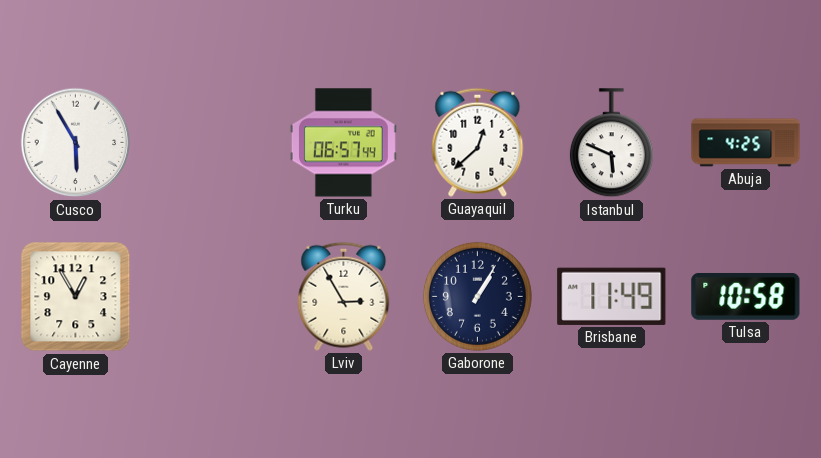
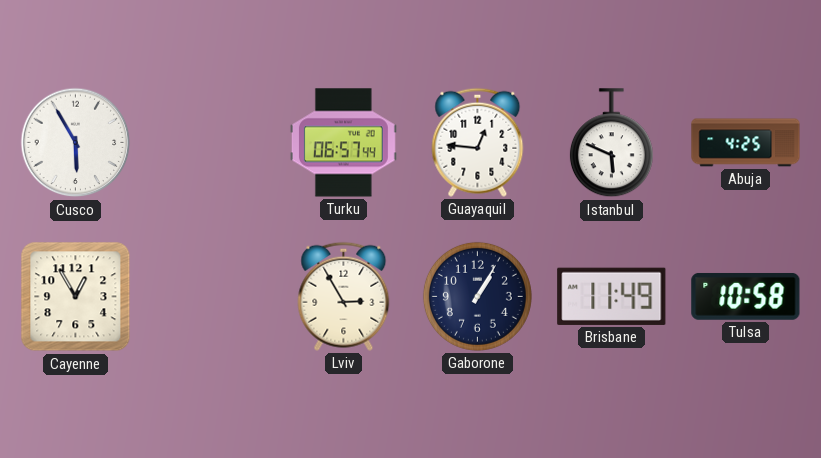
Guayaquil: 12:38 -> 12:46
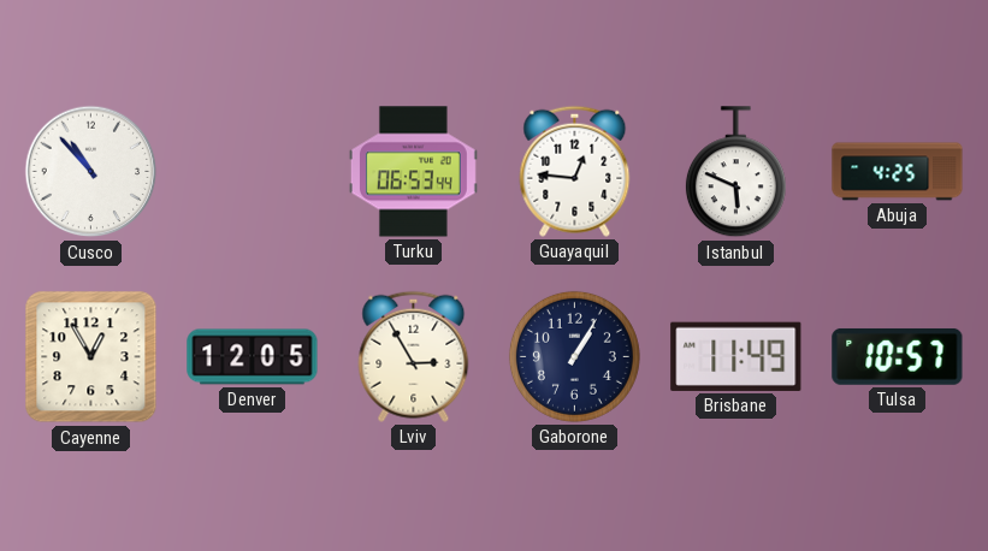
Cusco: 5:55 -> 10:53
Turku: 06:57 -> 06:53
Denver: none -> 12:05
Tulsa: 10:58 -> 10:57
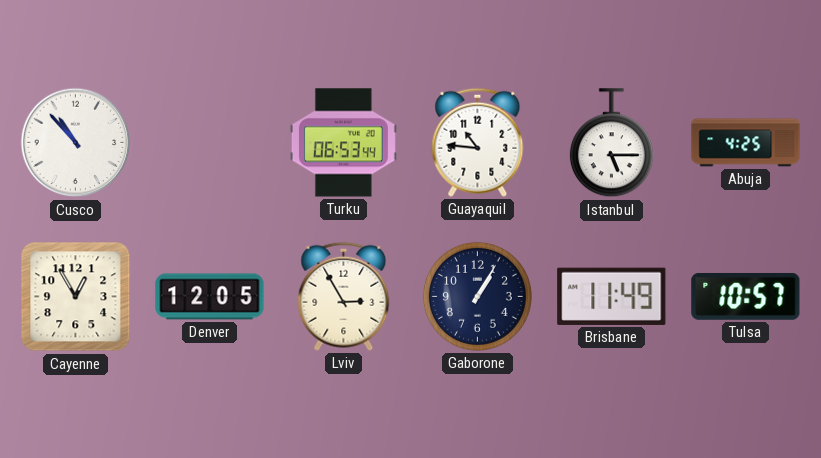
Guayaquil: 12:46 -> 10:46
Istanbul: 5:49 -> 5:15
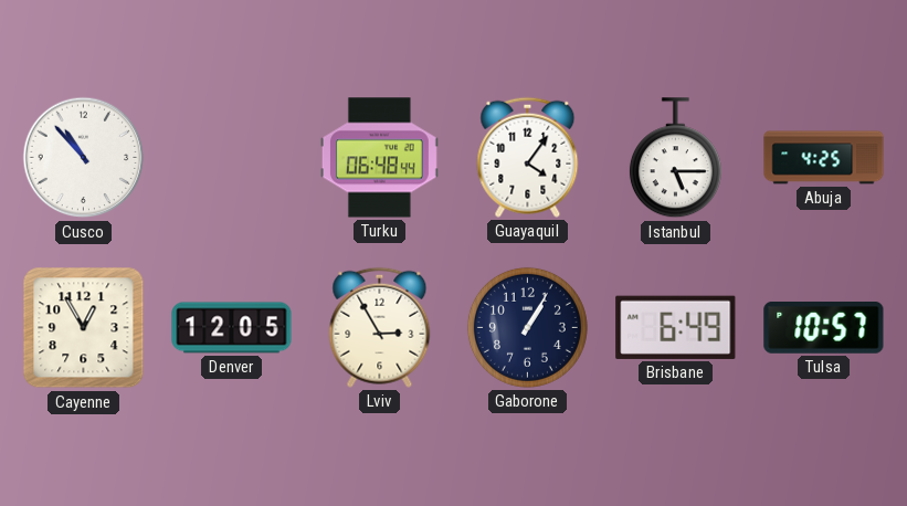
Turku: 06:53 -> 06:48
Guayaquil: 10:46 -> 4:06
Brisbane: 11:49 -> 6:49
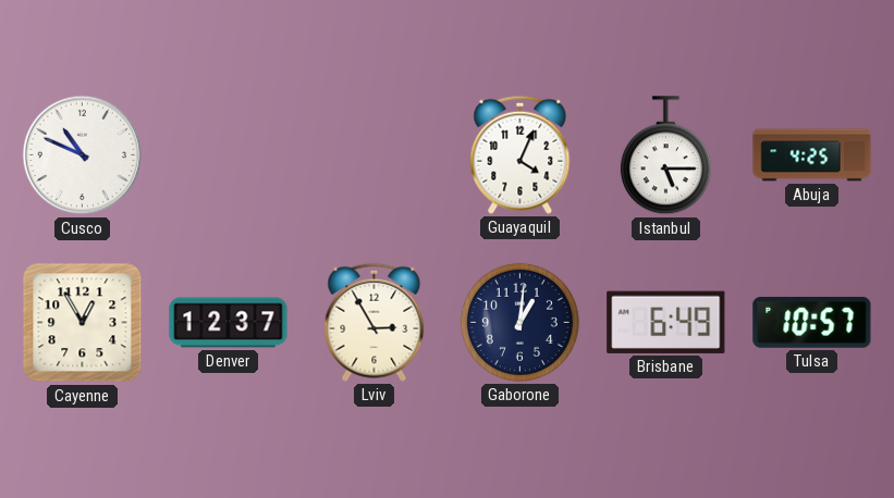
Cusco: 10:53 -> 10:49
Turku: 06:48 -> none
Guayaquil: 4:06 -> 4:04
Denver: 12:05 -> 12:37
Gaborone: 1:05 -> 1:01
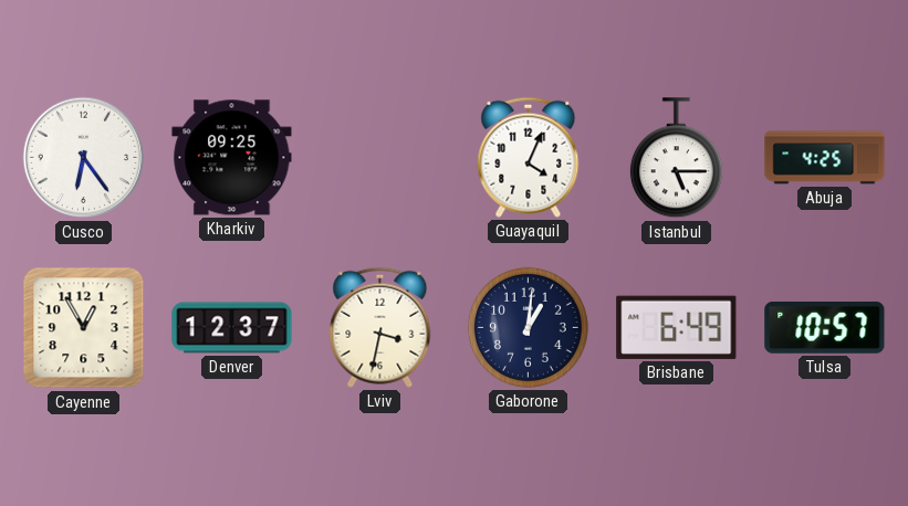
Cusco: 10:49 -> 6:24
Kharkiv: none -> 09:25
Lviv: 2:55 -> 3:32
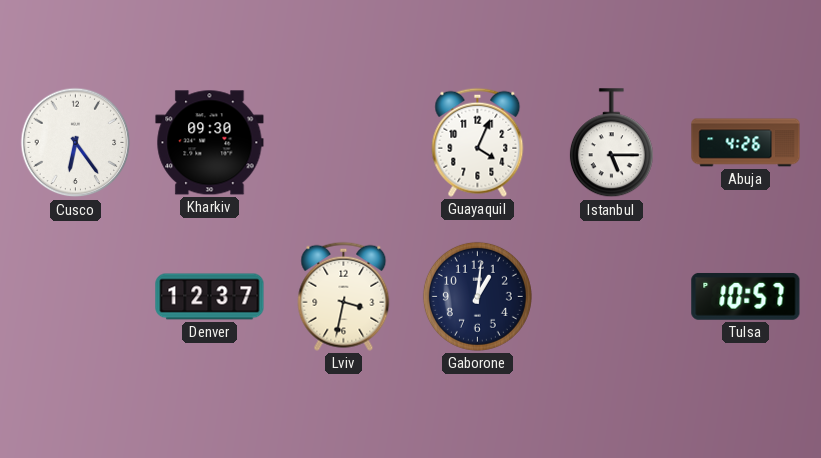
Kharkiv: 09:25 -> 09:30
Abuja: 4:25 -> 4:26
Cayenne: 12:55 -> none
Brisbane: 6:49 -> none
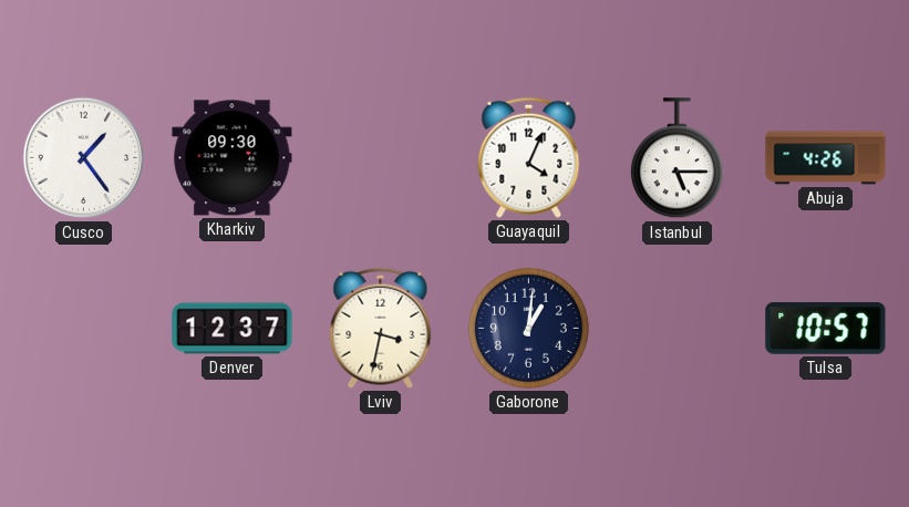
Cusco: 6:24 -> 1:24
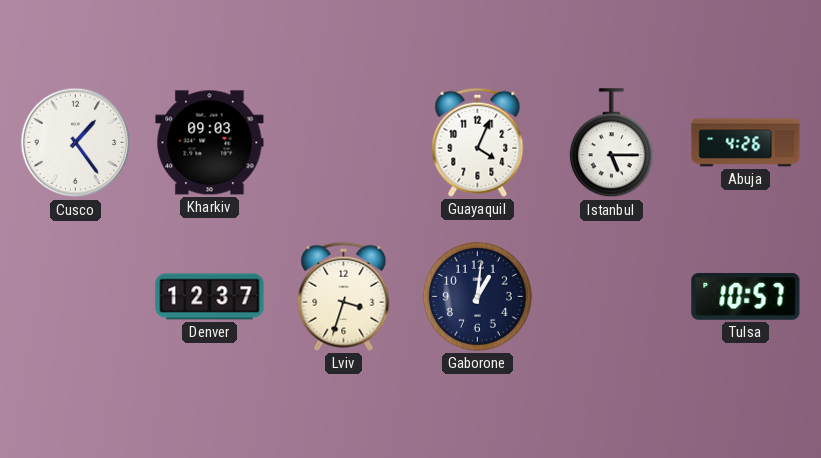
Kharkiv: 09:30 -> 09:03
Lviv: 3:32 -> 3:33
